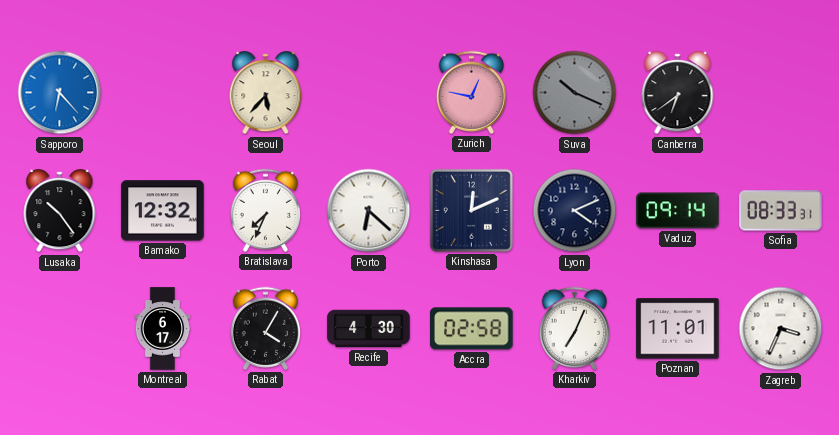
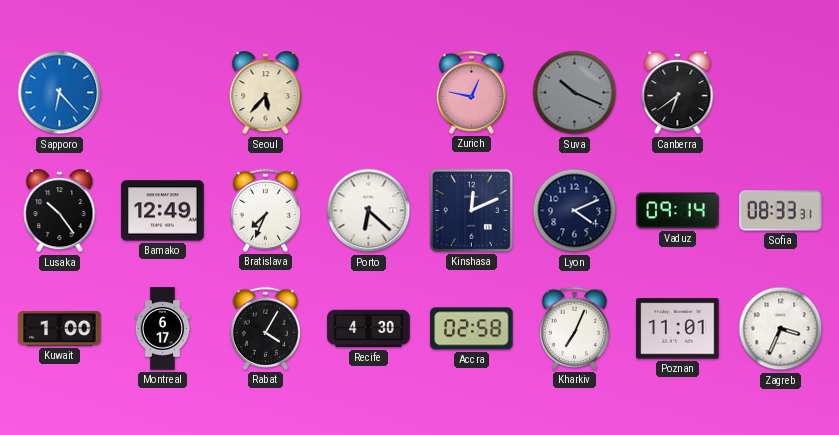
Bamako: 12:32 -> 12:49
Kuwait: none -> 1:00
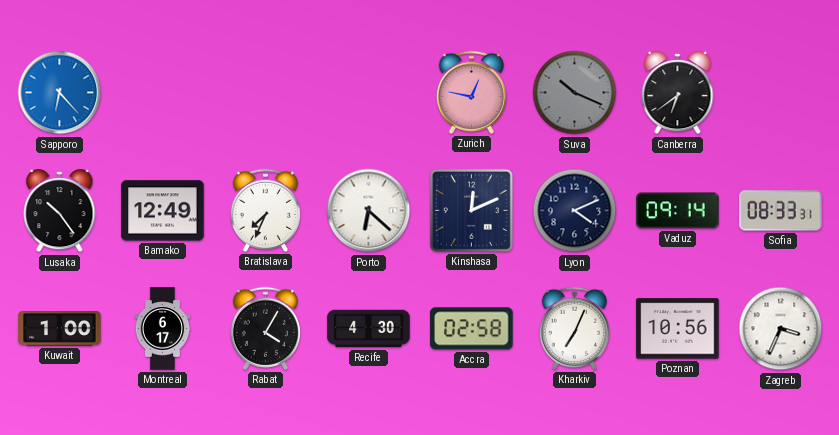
Seoul: 5:37 -> none
Poznan: 11:01 -> 10:56
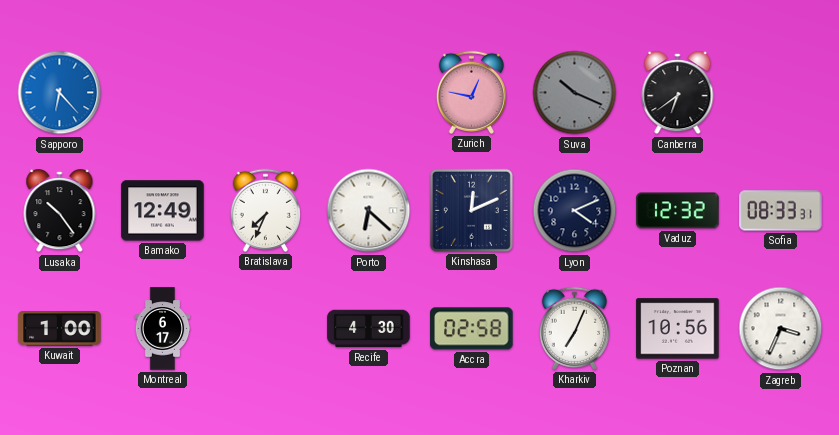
Vaduz: 09:14 -> 12:32
Rabat: 4:05 -> none
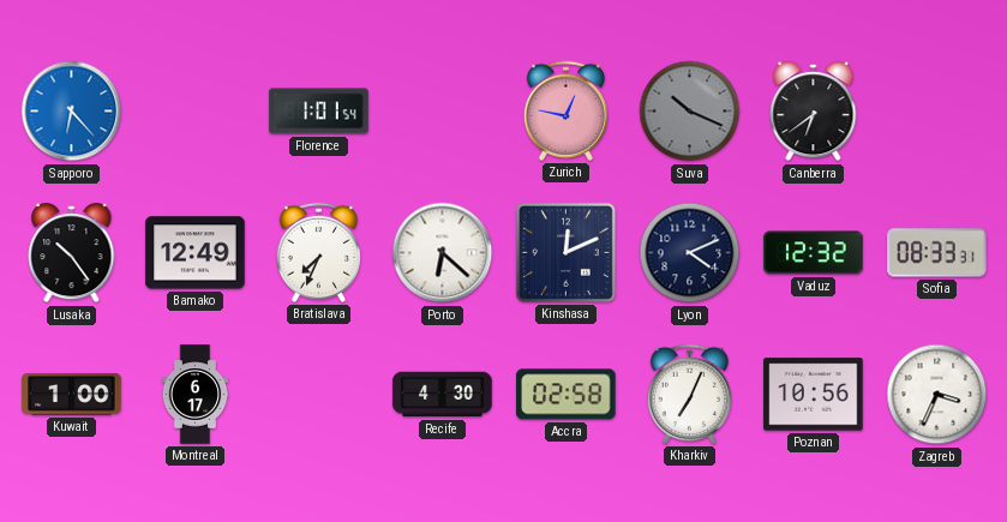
Florence: none -> 1:01
